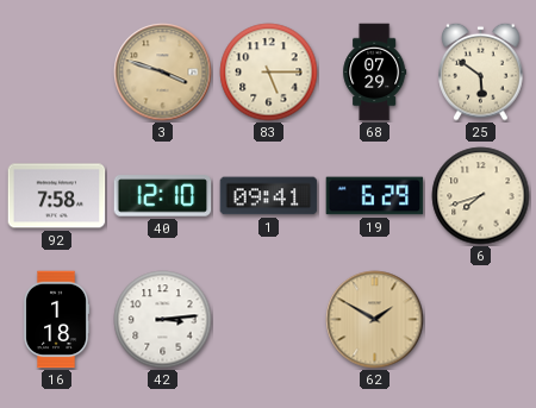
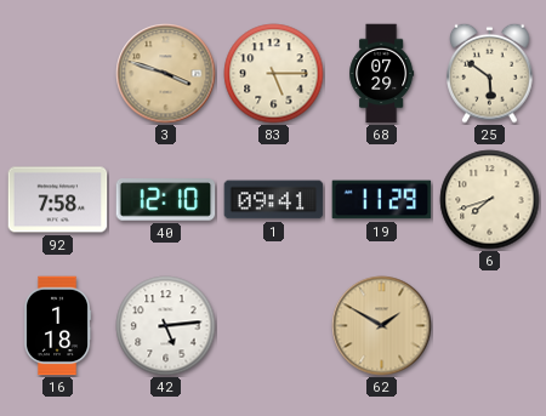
19: 6:29 -> 11:29
42: 3:14 -> 5:14
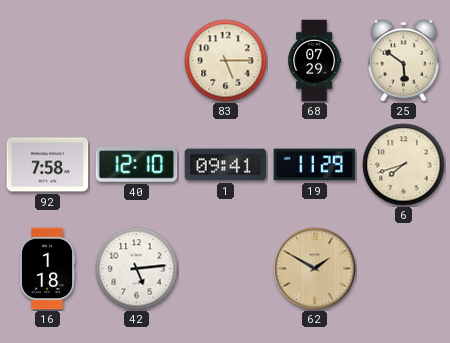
3: 3:48 -> none
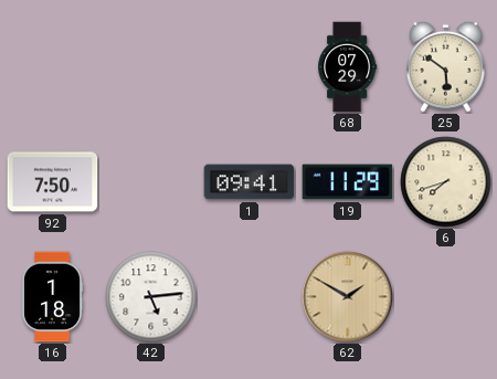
83: 5:15 -> none
92: 7:58 -> 7:50
40: 12:10 -> none
